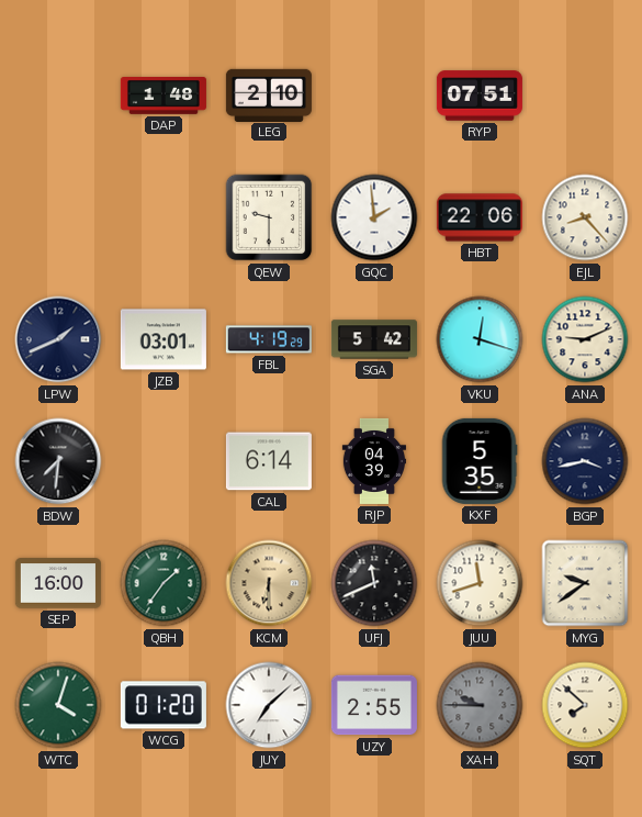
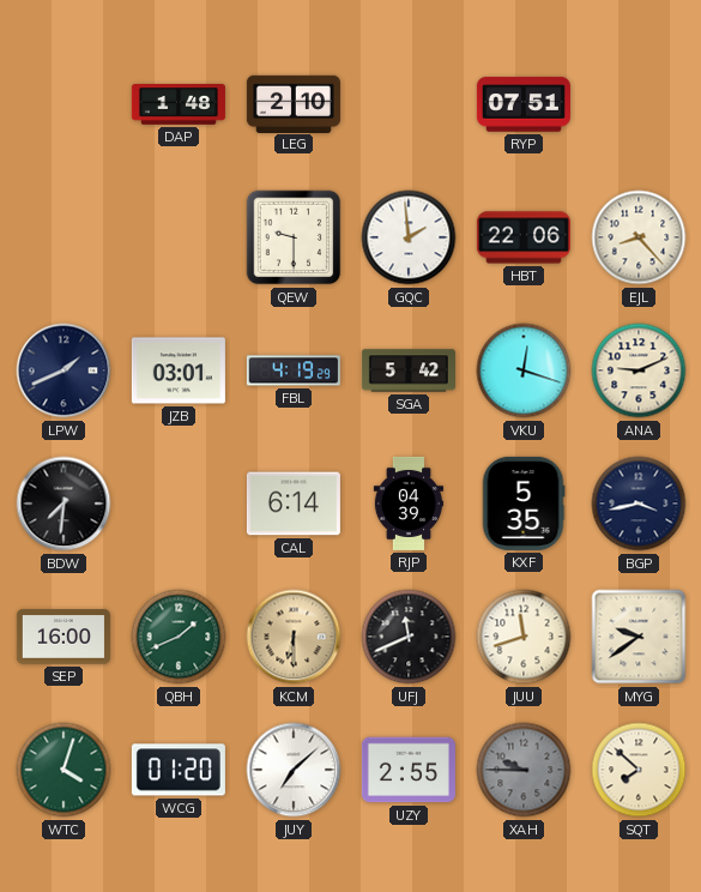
QBH: 1:36 -> 1:41
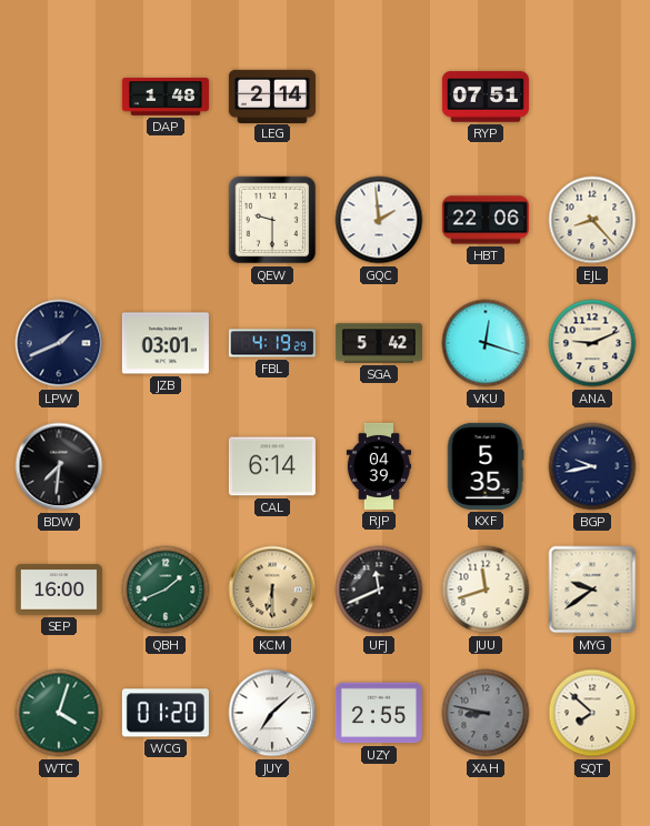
LEG: 2:10 -> 2:14
BGP: 3:43 -> 9:43
XAH: 9:45 -> 8:47
